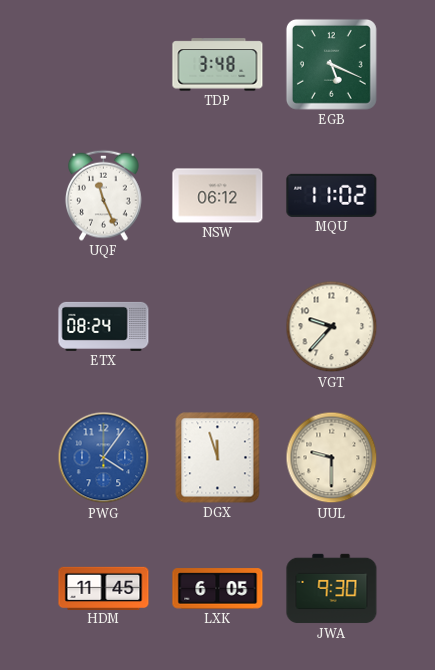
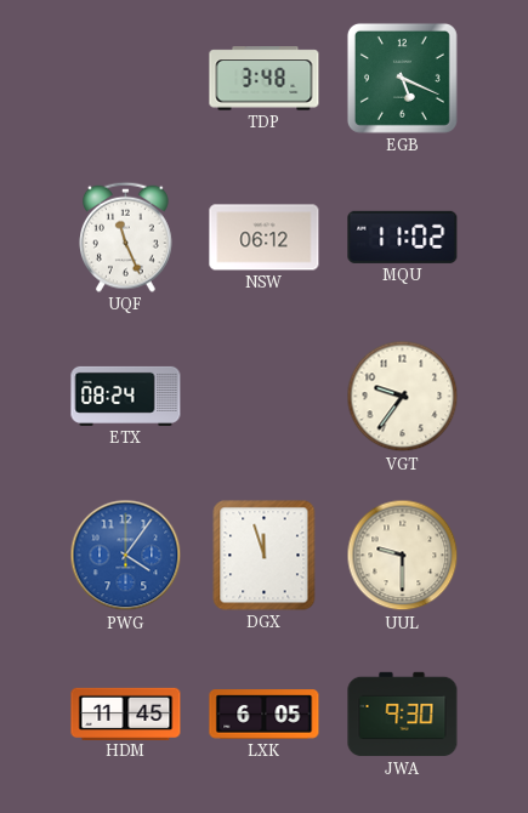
VGT: 9:37 -> 9:36
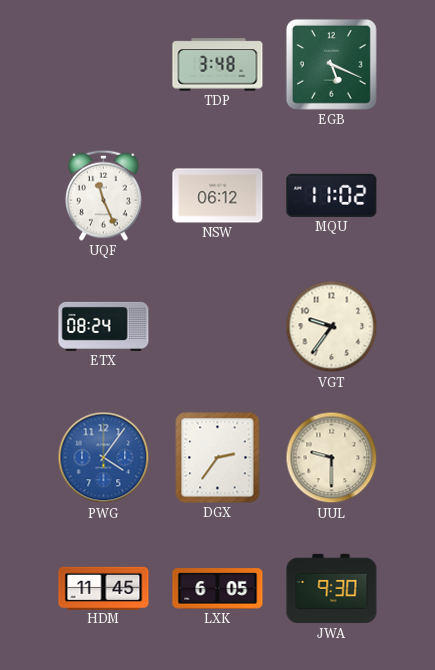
DGX: 11:57 -> 2:36
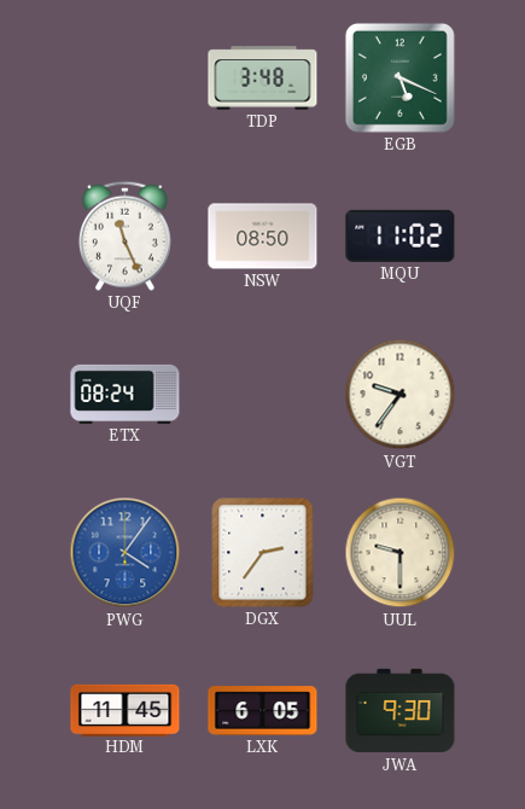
NSW: 06:12 -> 08:50
